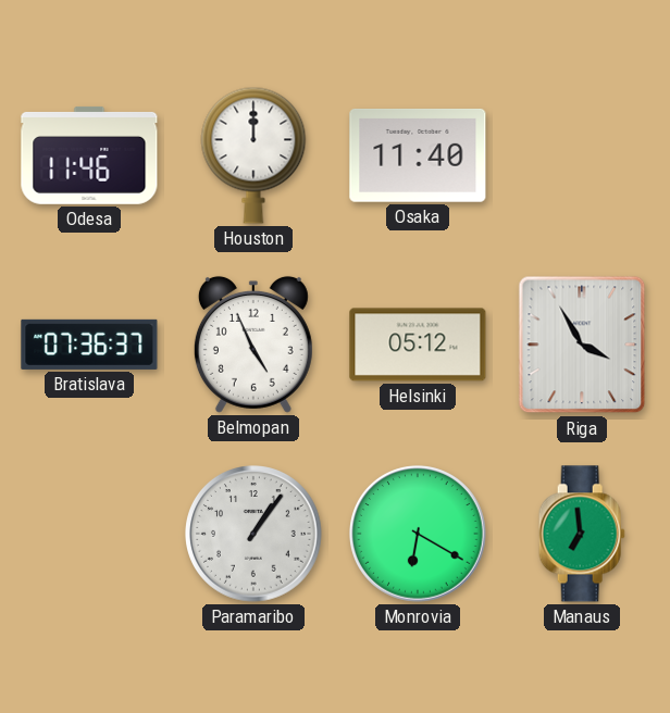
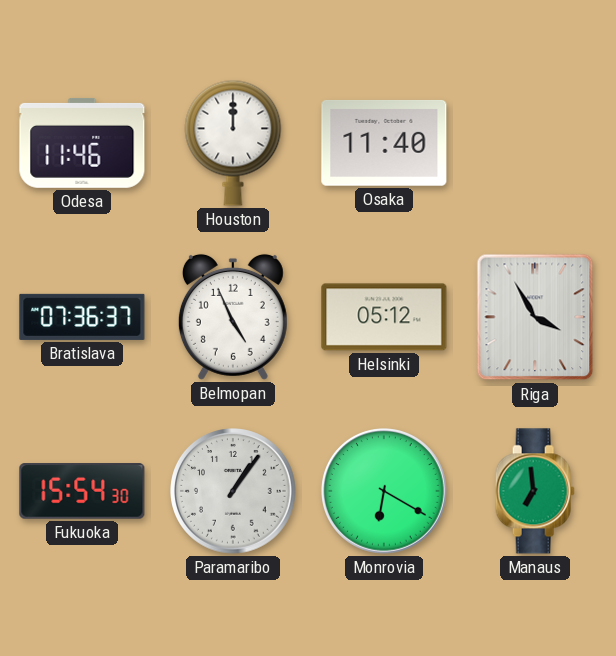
Fukuoka: none -> 15:54
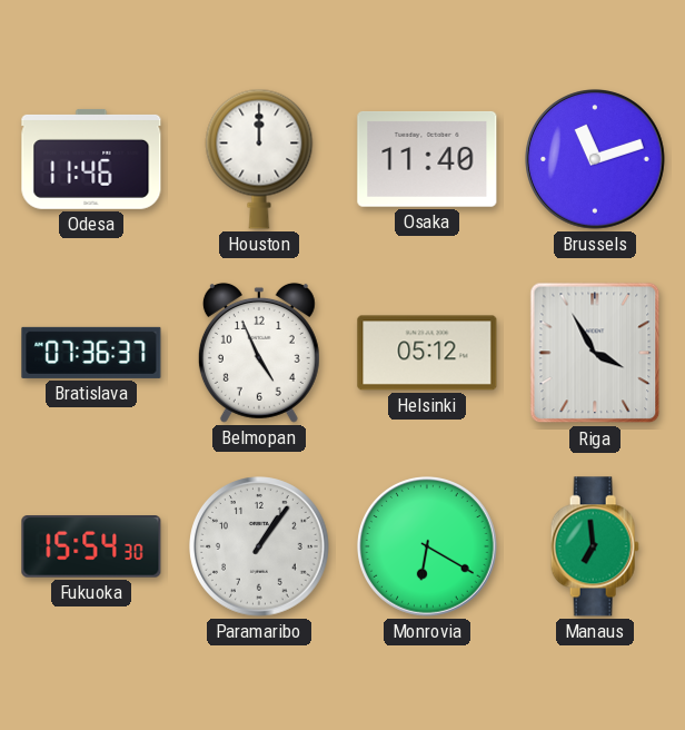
Brussels: none -> 11:12
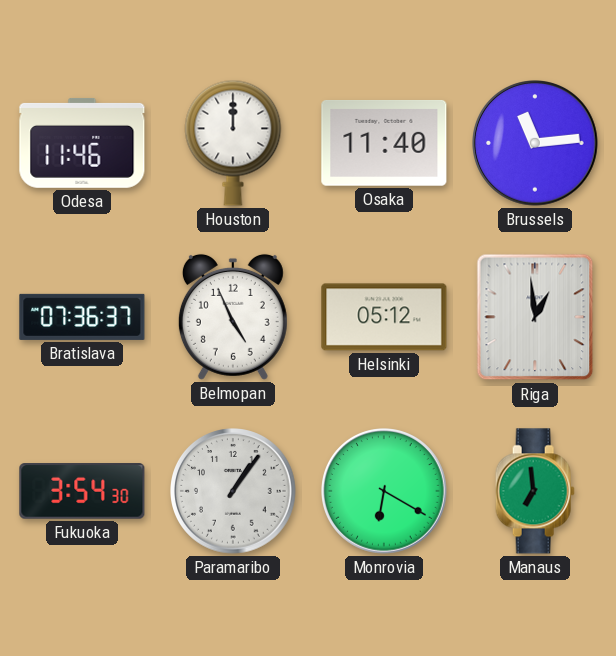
Brussels: 11:12 -> 11:14
Riga: 3:55 -> 12:59
Fukuoka: 15:54 -> 3:54
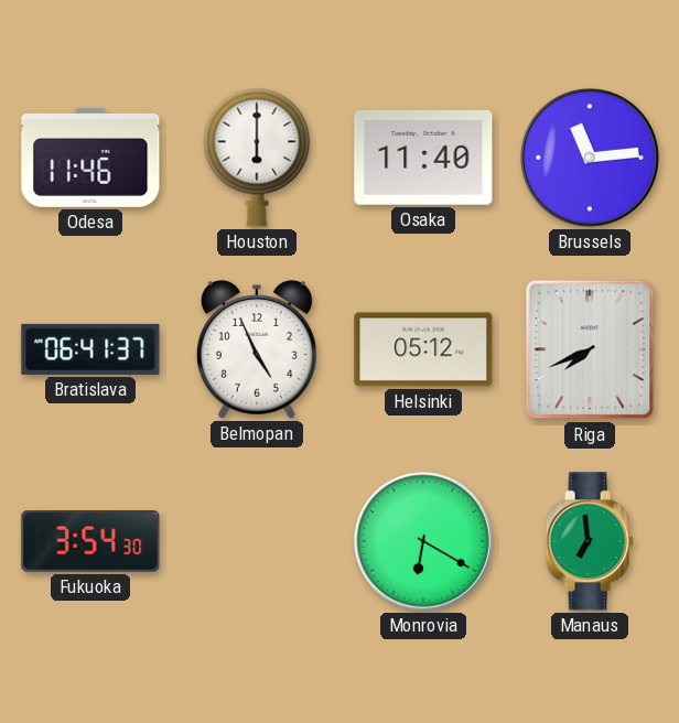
Houston: 12:00 -> 6:00
Bratislava: 07:36 -> 06:41
Riga: 12:59 -> 7:41
Paramaribo: 1:06 -> none
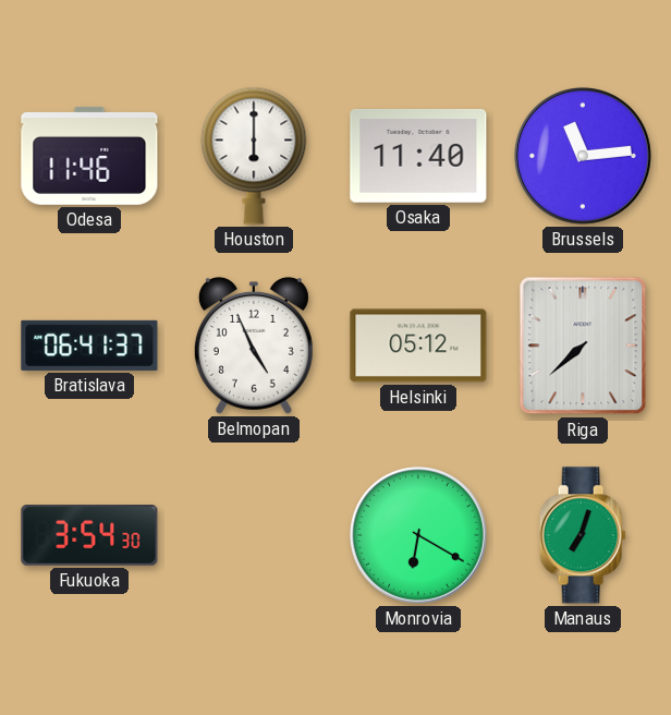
Riga: 7:41 -> 7:38
Manaus: 6:59 -> 7:03
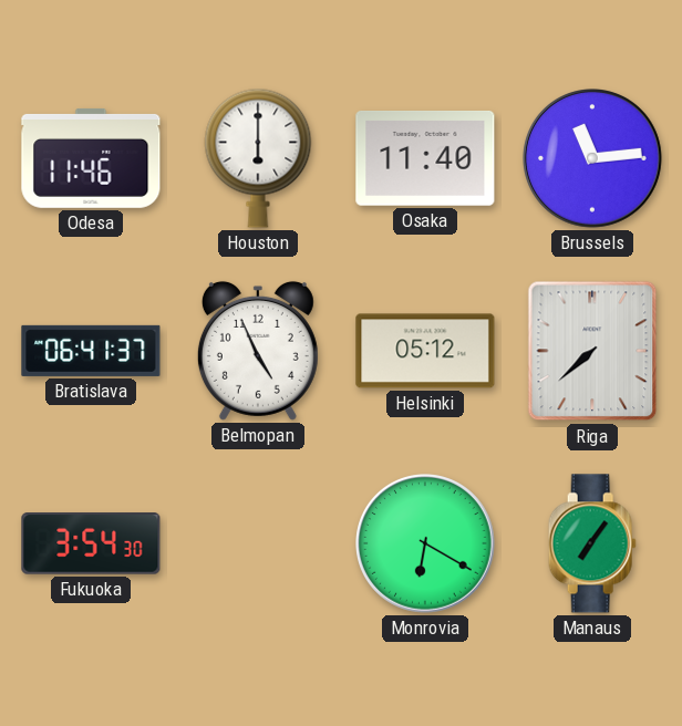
Manaus: 7:03 -> 7:06
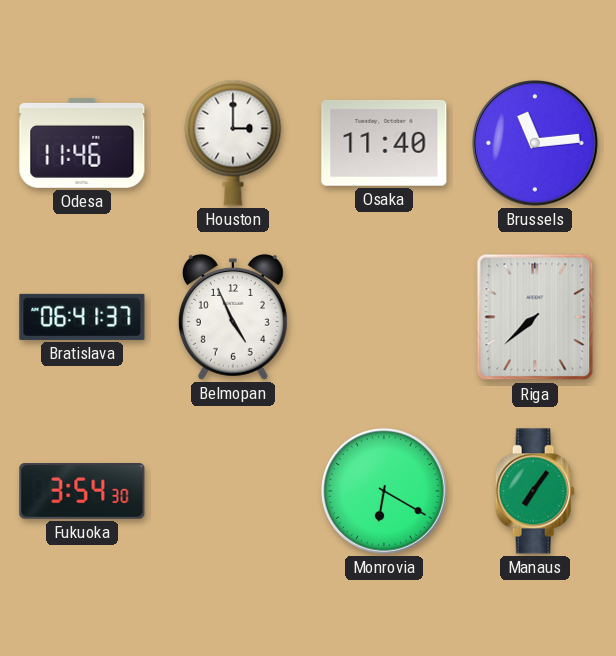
Houston: 6:00 -> 3:00
Helsinki: 05:12 -> none
